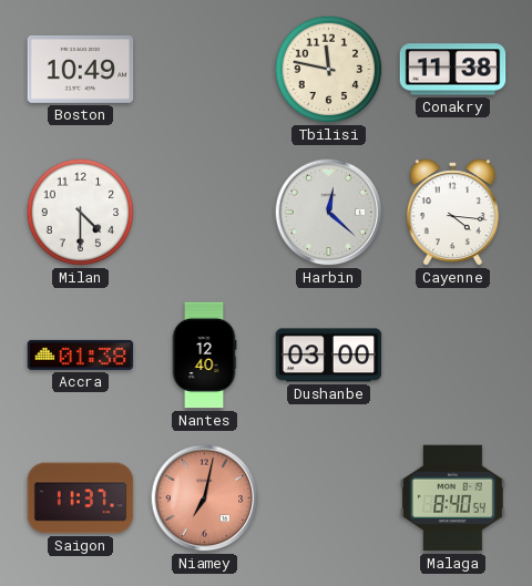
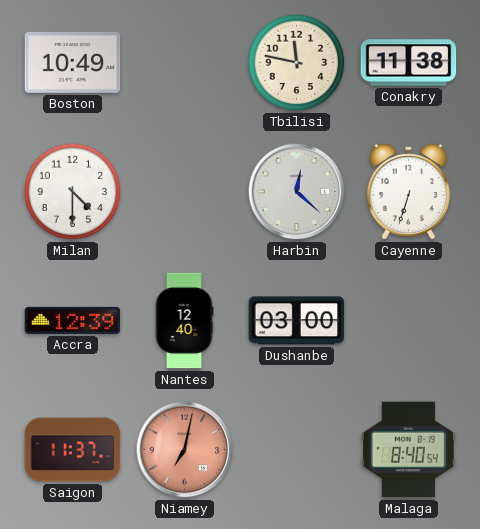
Cayenne: 4:16 -> 6:33
Accra: 01:38 -> 12:39
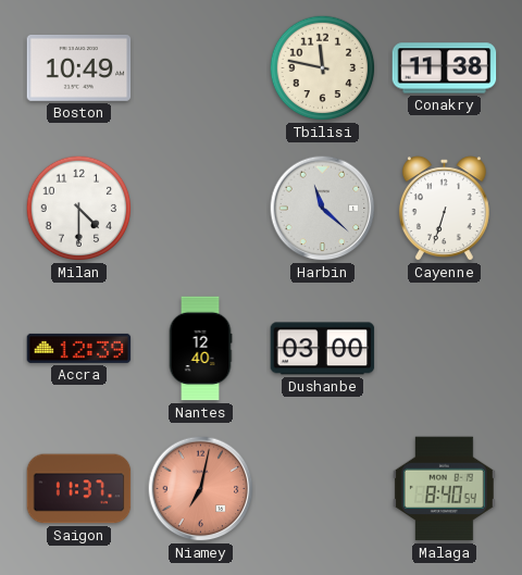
Harbin: 12:22 -> 11:22
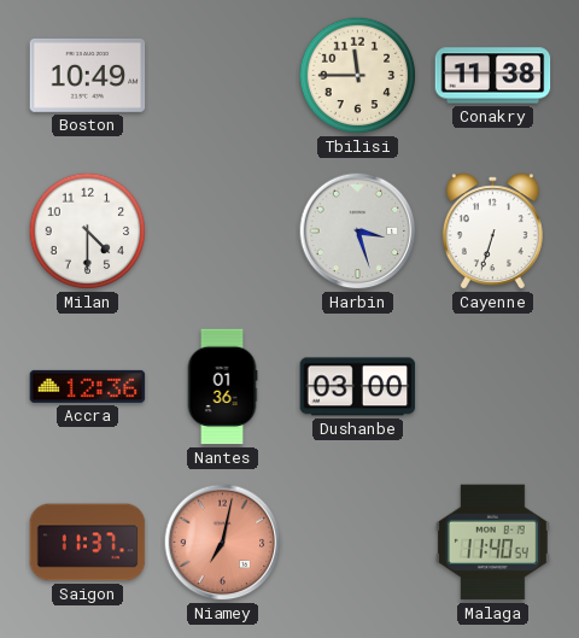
Tbilisi: 11:47 -> 11:45
Harbin: 11:22 -> 3:27
Accra: 12:39 -> 12:36
Nantes: 12:40 -> 01:36
Malaga: 8:40 -> 11:40
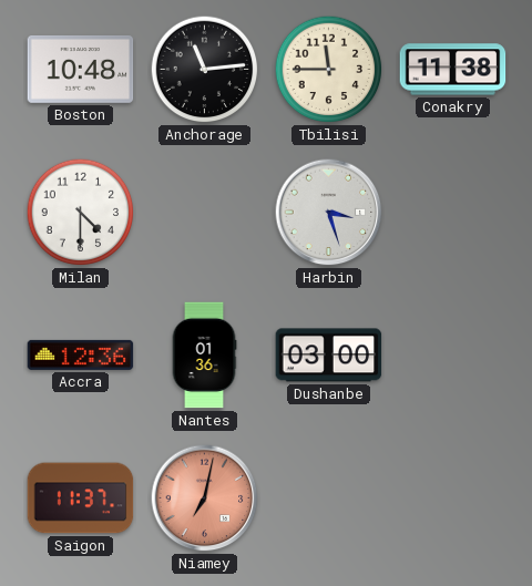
Boston: 10:49 -> 10:48
Anchorage: none -> 11:14
Cayenne: 6:33 -> none
Malaga: 11:40 -> none
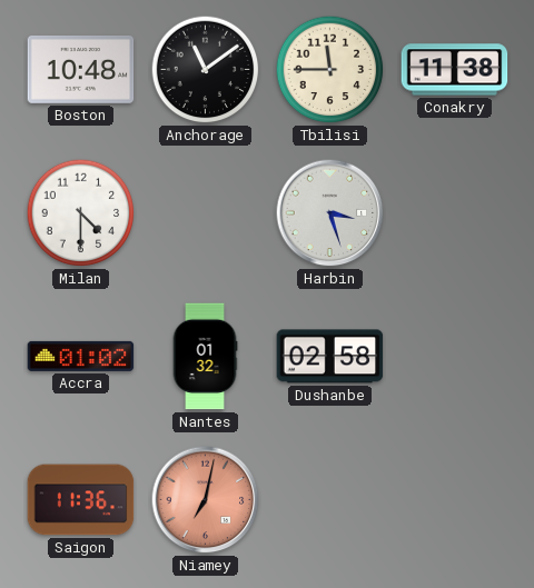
Anchorage: 11:14 -> 11:09
Accra: 12:36 -> 01:02
Nantes: 01:36 -> 01:32
Dushanbe: 03:00 -> 02:58
Saigon: 11:37 -> 11:36
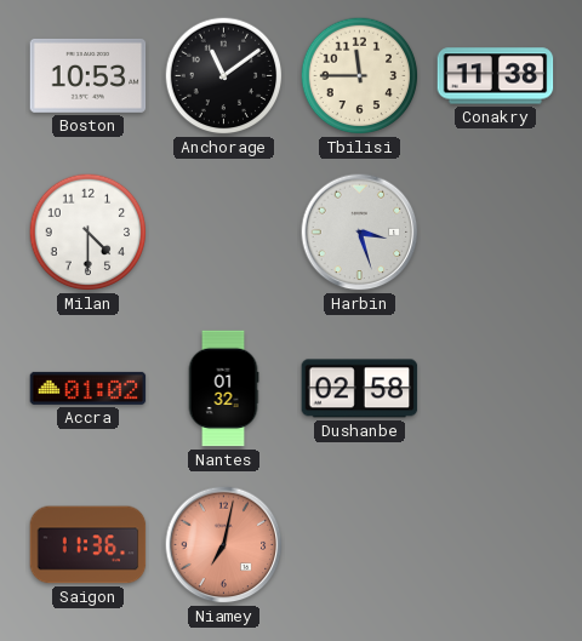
Boston: 10:48 -> 10:53
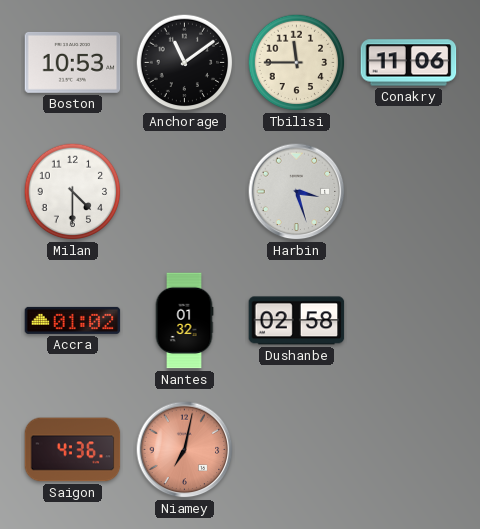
Conakry: 11:38 -> 11:06
Saigon: 11:36 -> 4:36
